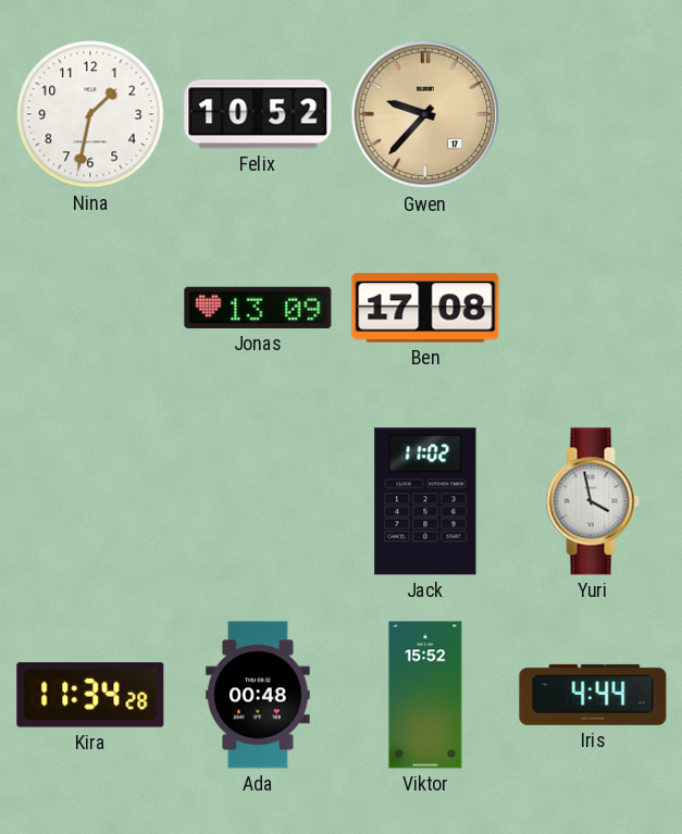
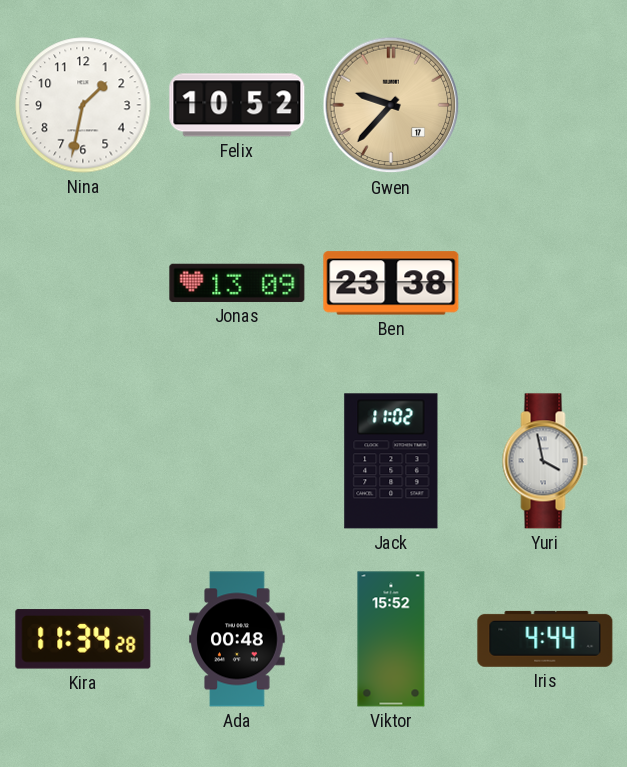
Ben: 17:08 -> 23:38
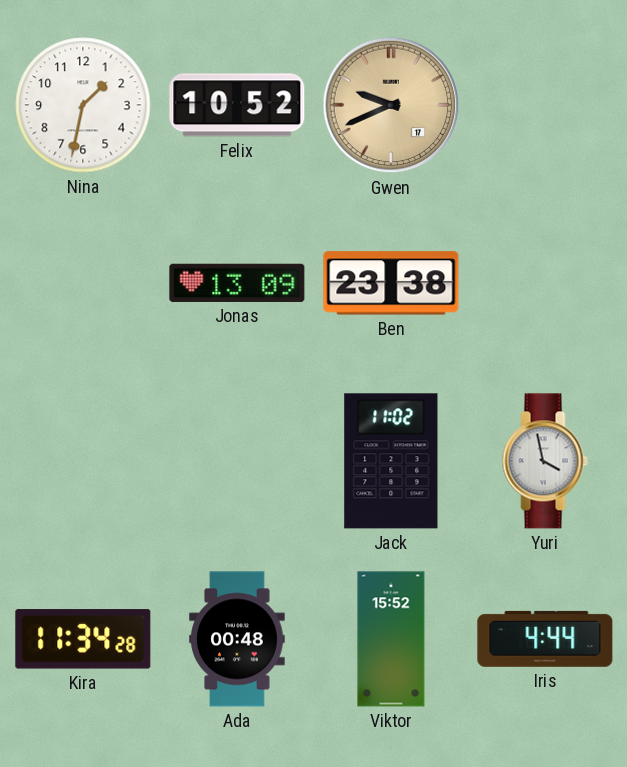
Gwen: 9:37 -> 9:41
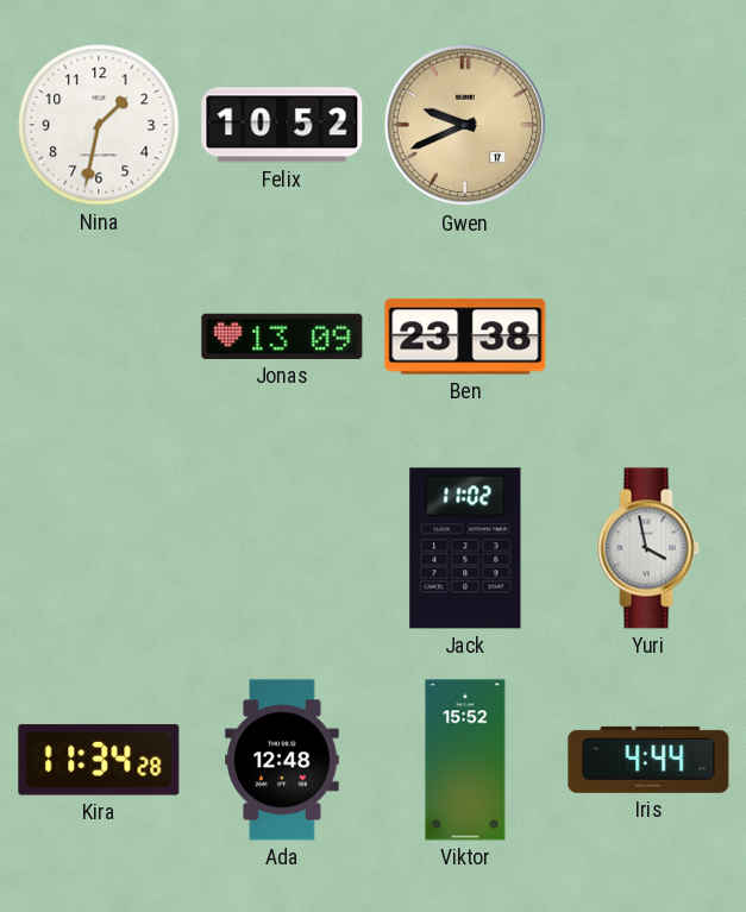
Ada: 00:48 -> 12:48
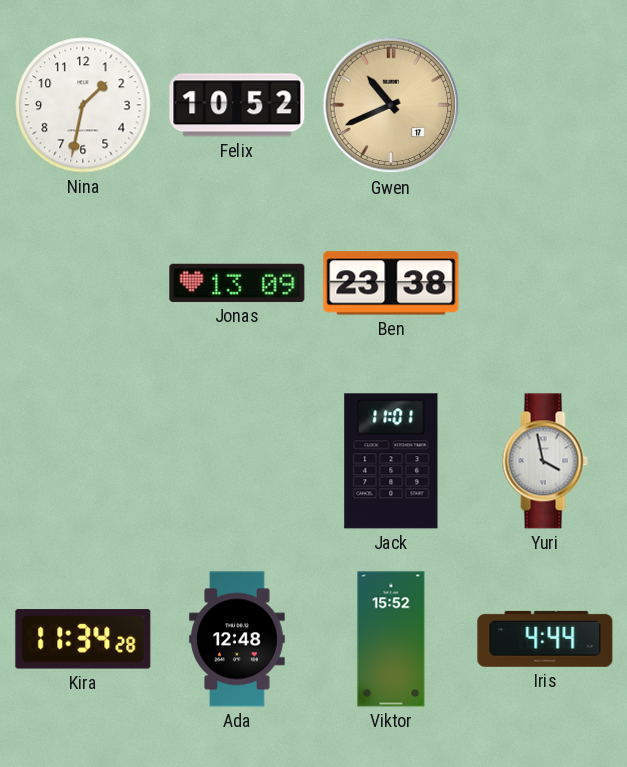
Gwen: 9:41 -> 10:41
Jack: 11:02 -> 11:01
